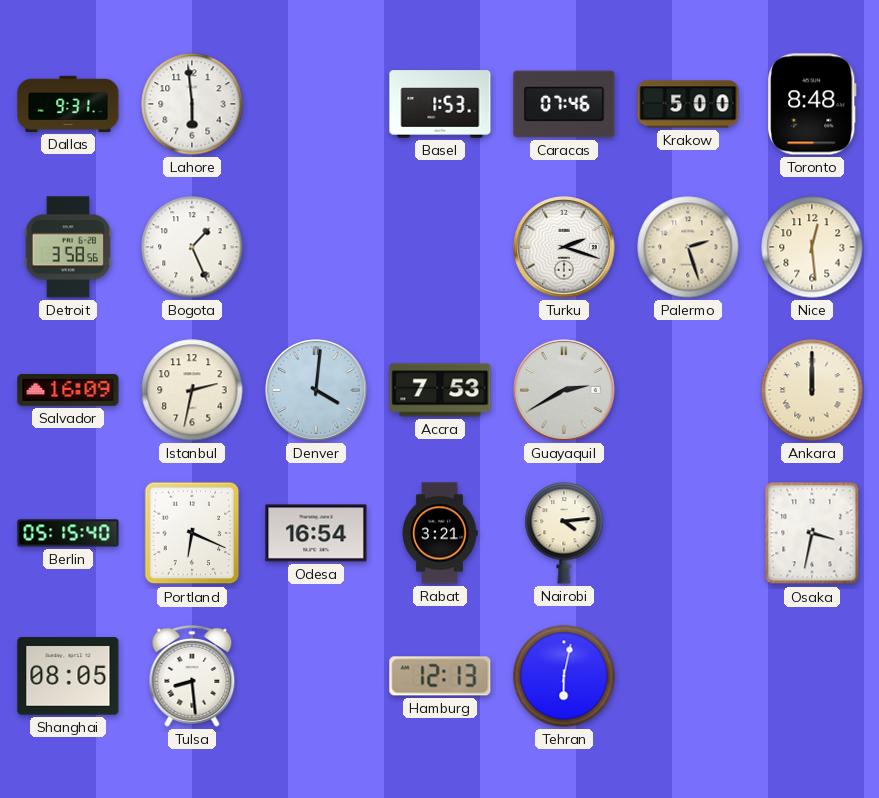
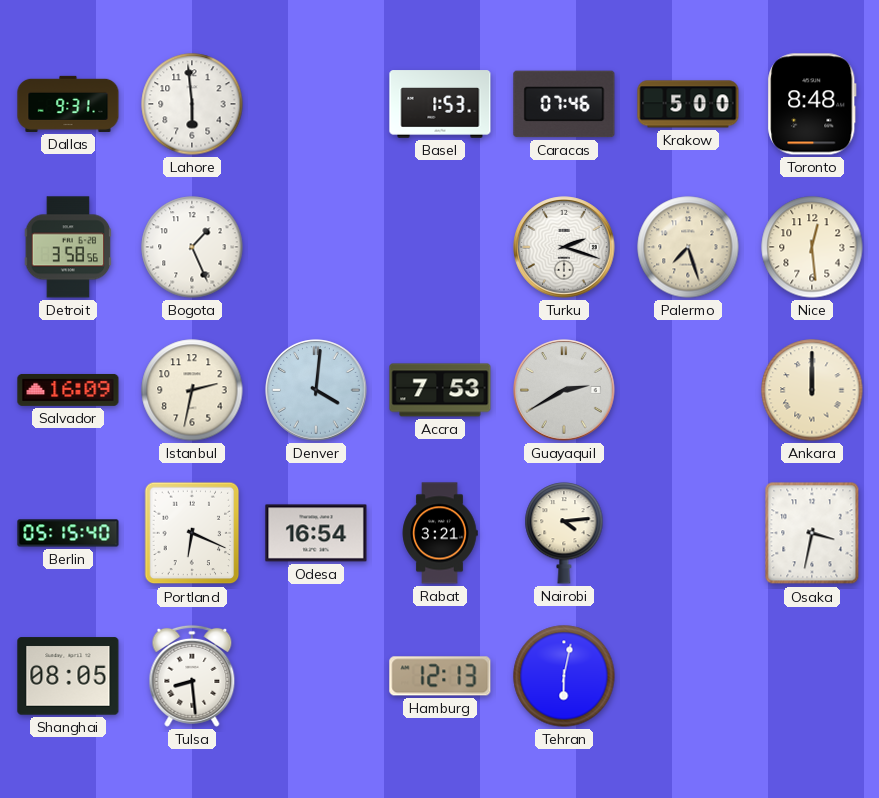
Palermo: 2:27 -> 7:27
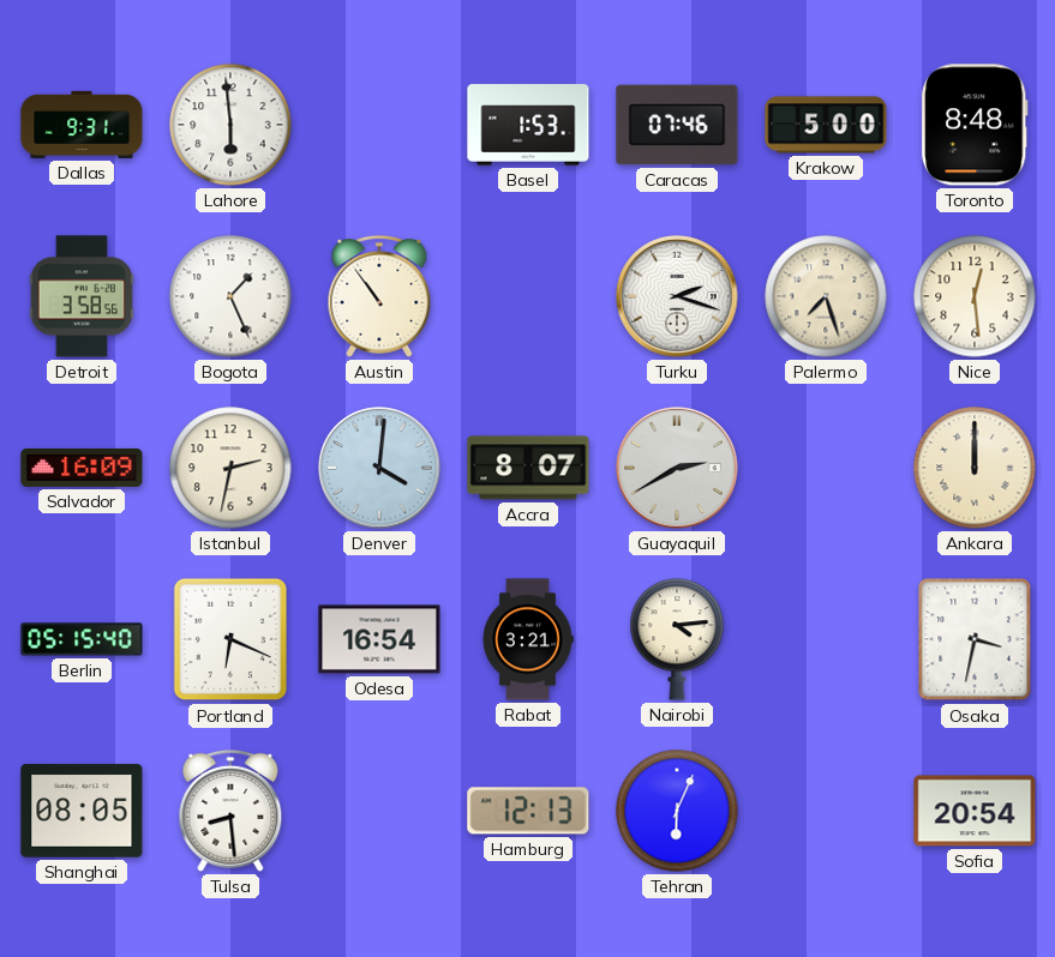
Austin: none -> 10:54
Accra: 7:53 -> 8:07
Tehran: 6:02 -> 6:04
Sofia: none -> 20:54
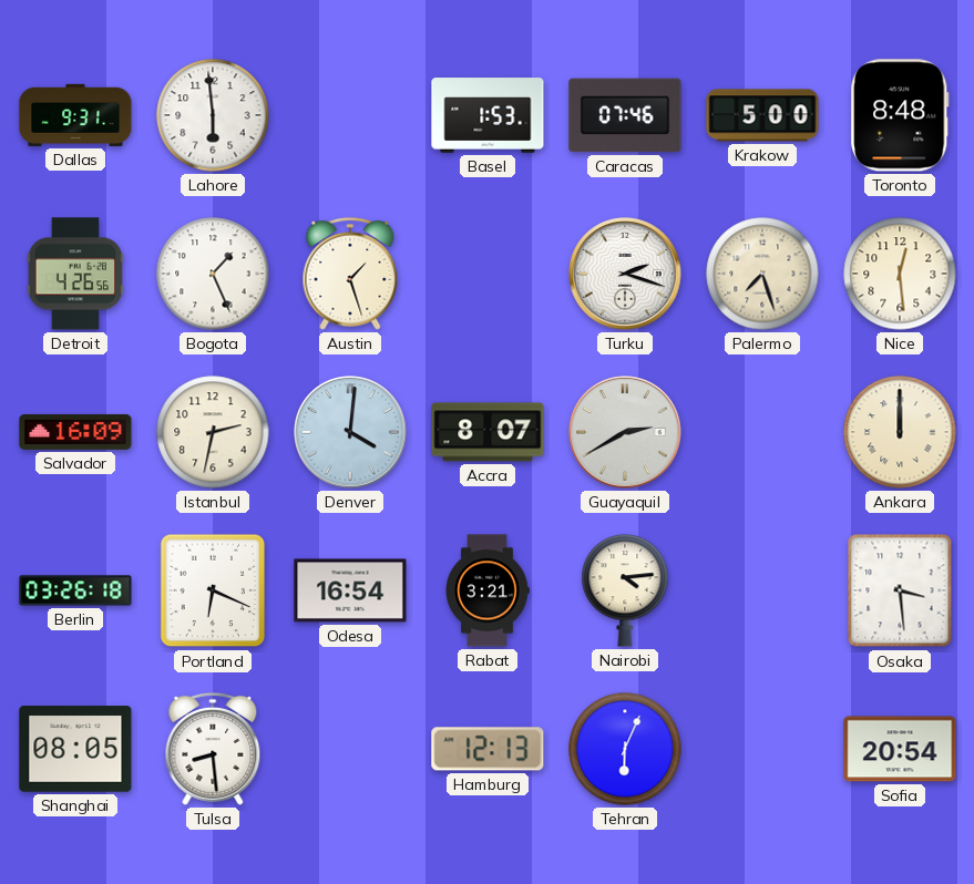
Detroit: 3:58 -> 4:26
Austin: 10:54 -> 1:27
Berlin: 05:15 -> 03:26
Osaka: 3:32 -> 3:29
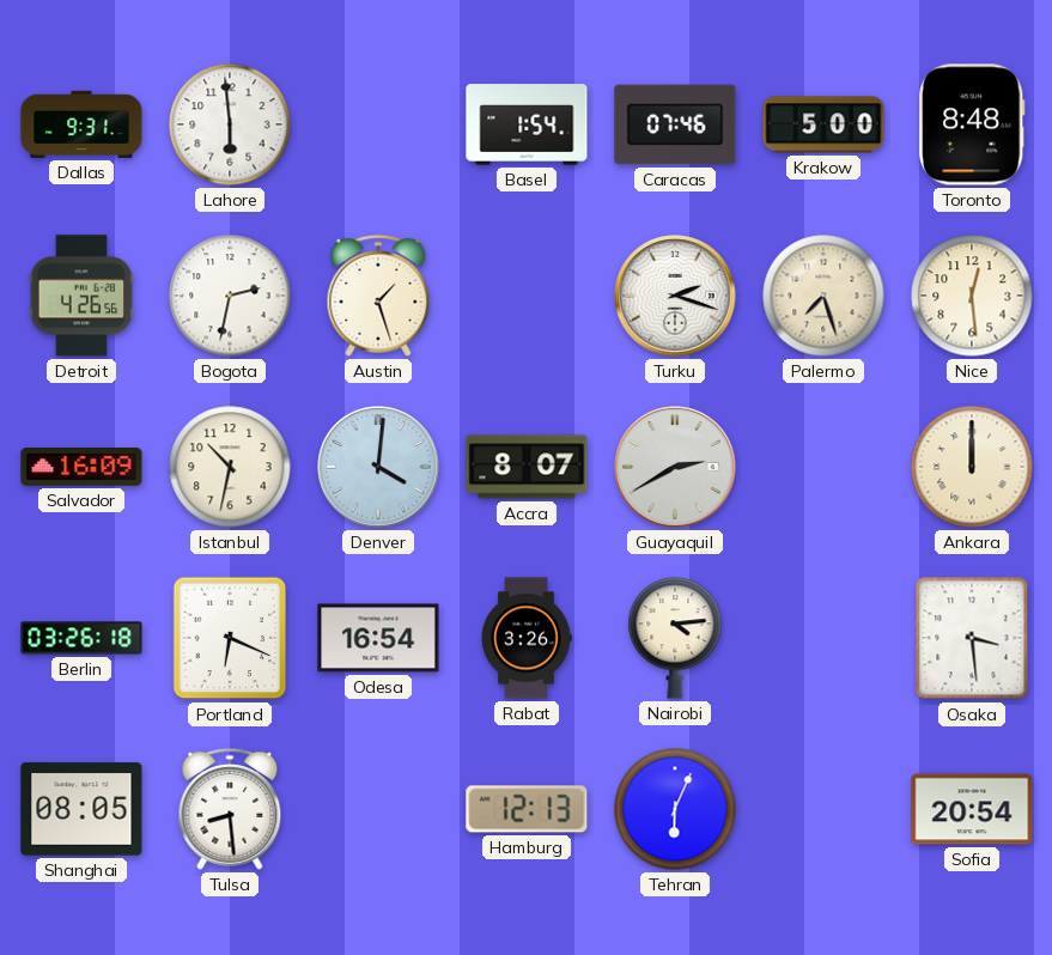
Basel: 1:53 -> 1:54
Bogota: 1:26 -> 2:32
Istanbul: 2:32 -> 10:32
Rabat: 3:21 -> 3:26
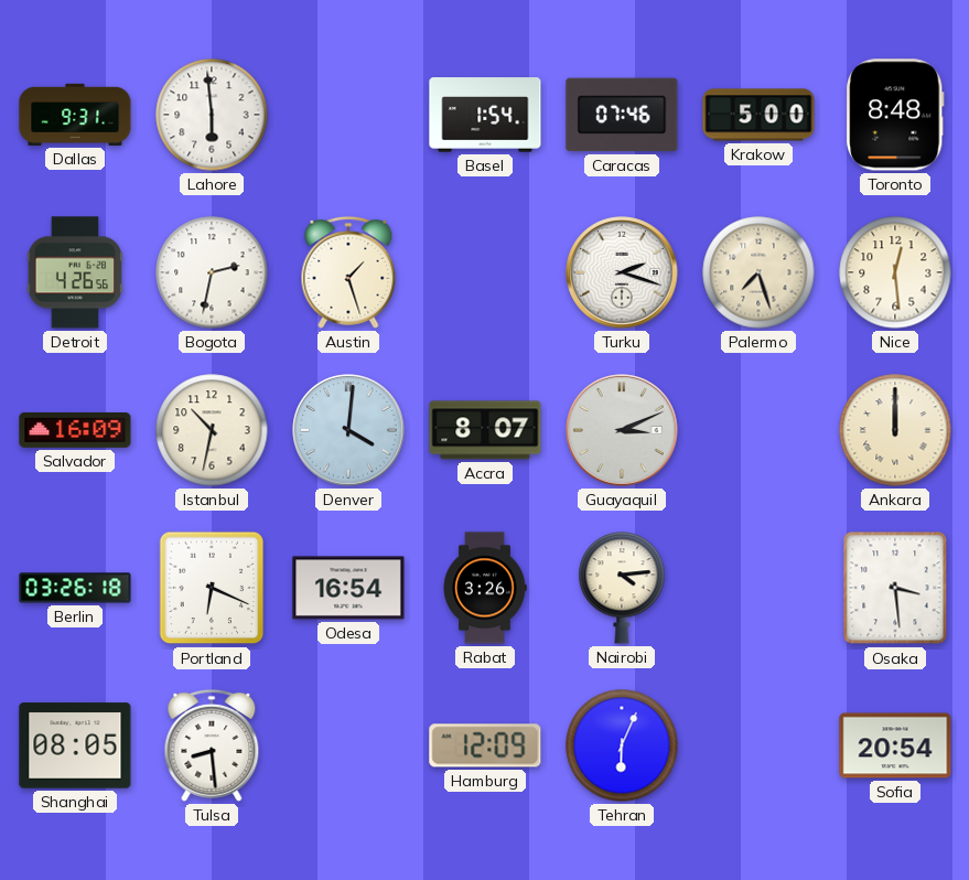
Guayaquil: 2:40 -> 3:11
Hamburg: 12:13 -> 12:09
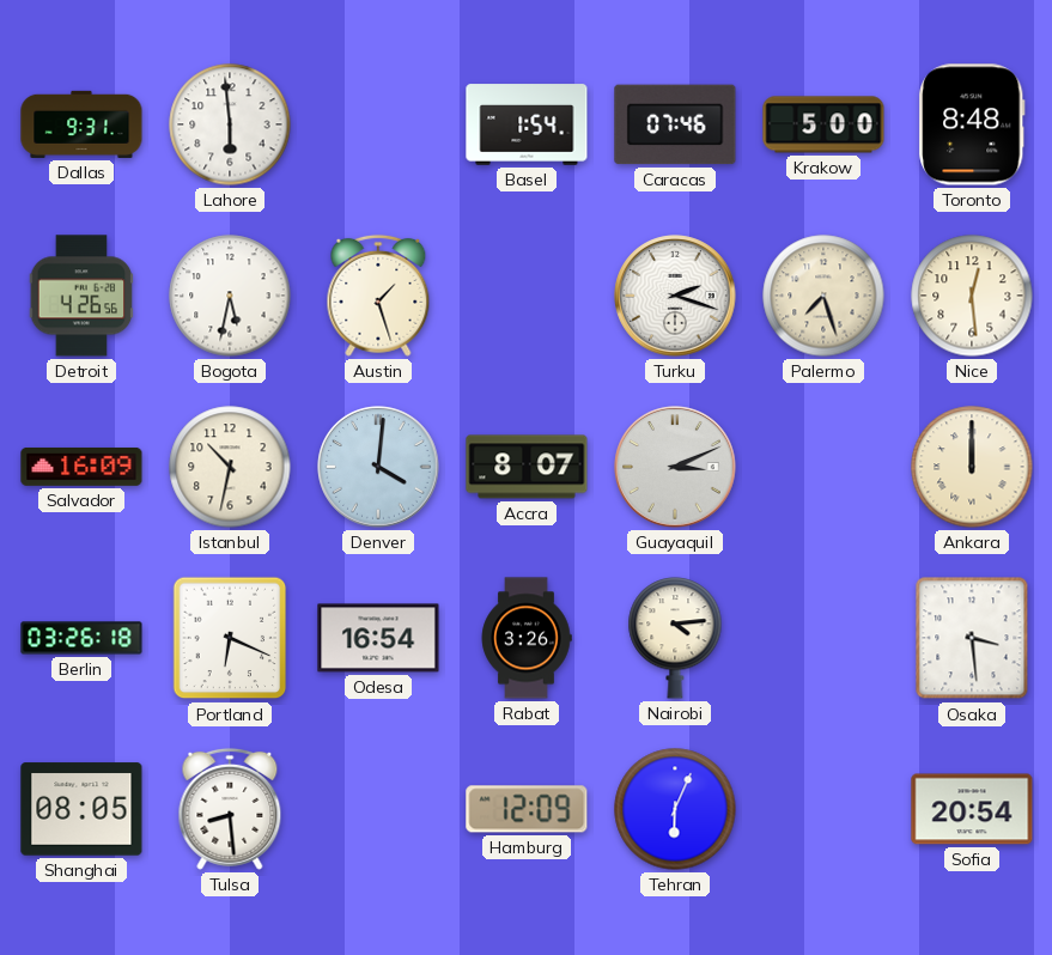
Bogota: 2:32 -> 5:32
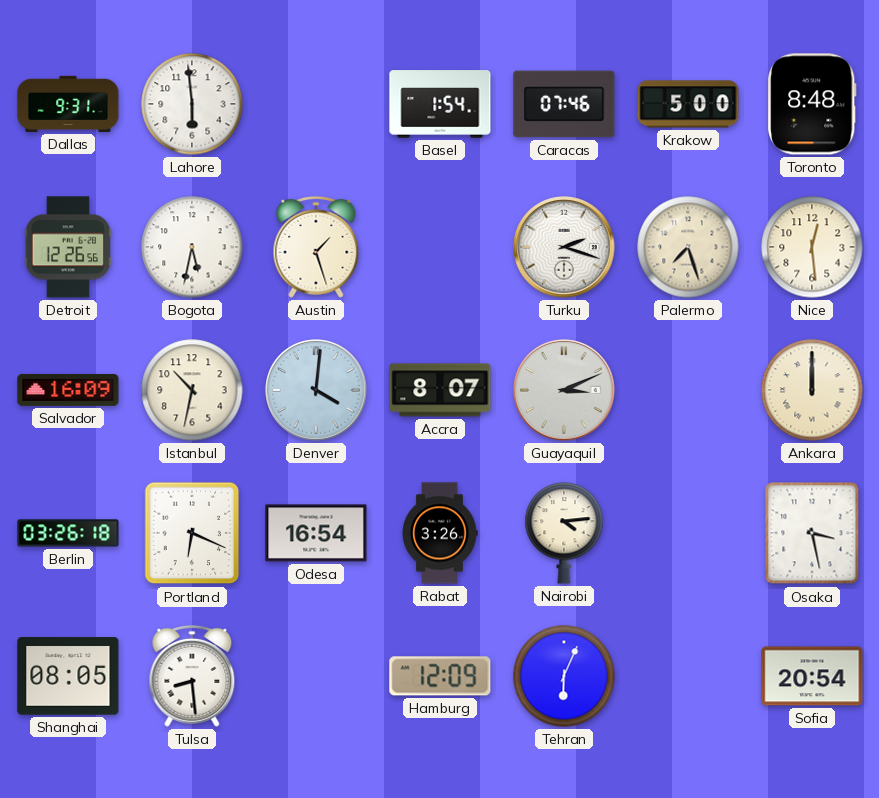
Detroit: 4:26 -> 12:26
Osaka: 3:29 -> 3:28
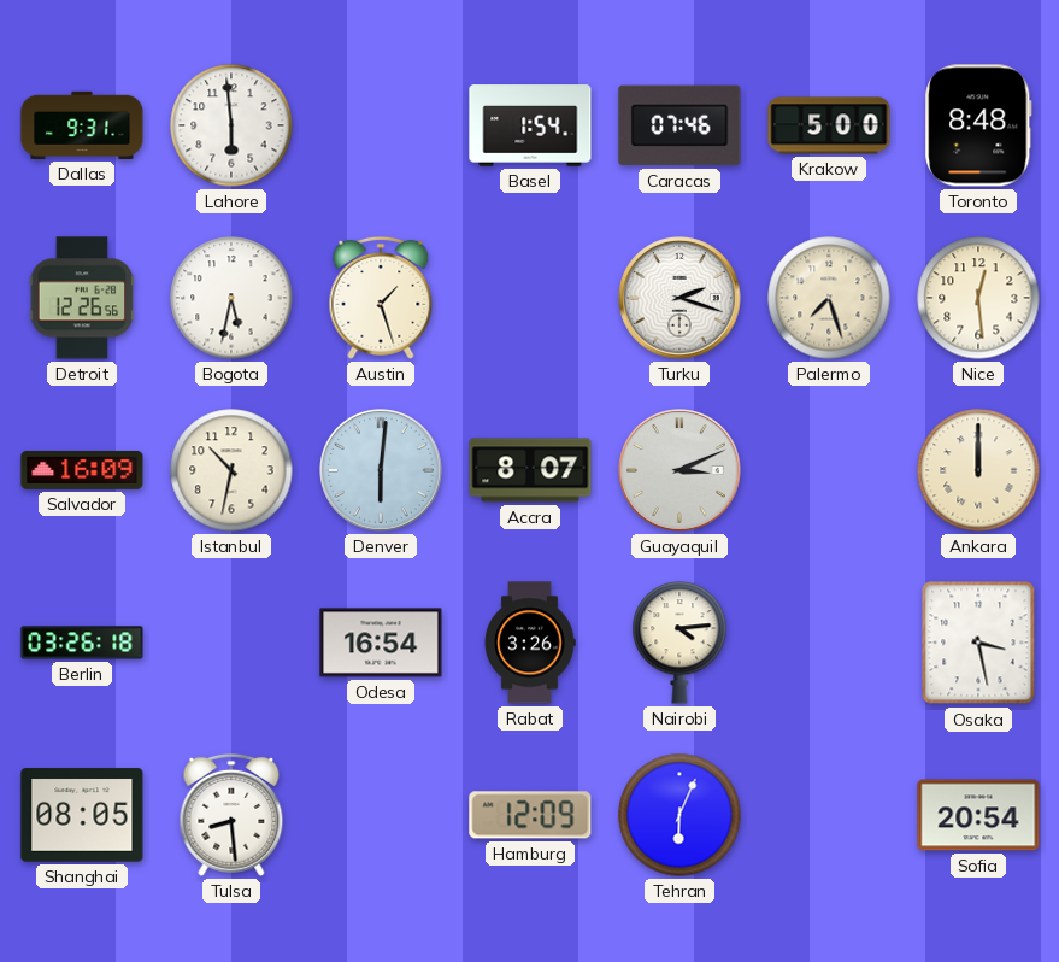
Denver: 4:01 -> 6:01
Portland: 6:19 -> none
